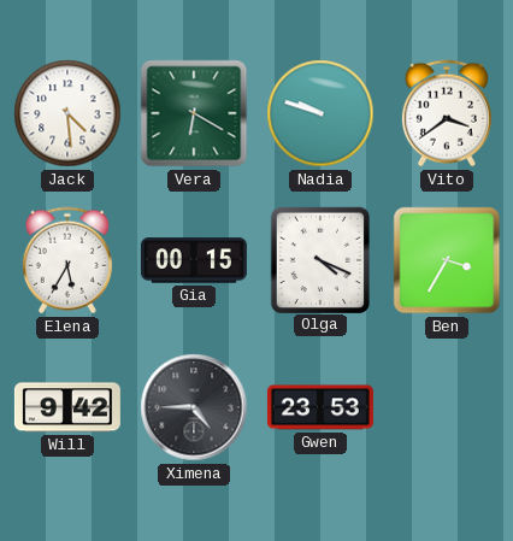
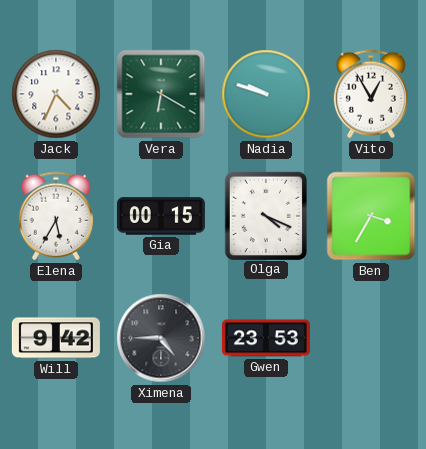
Jack: 4:29 -> 4:34
Vito: 3:39 -> 12:55
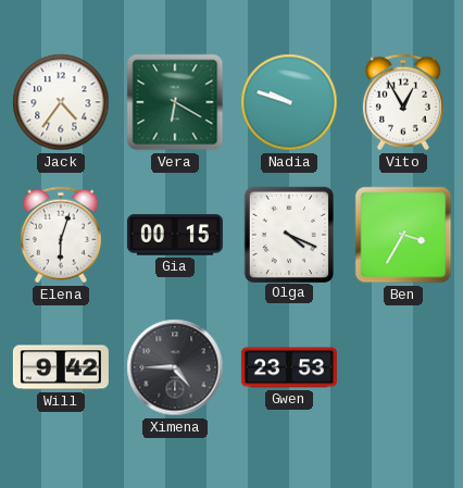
Jack: 4:34 -> 4:36
Elena: 5:35 -> 6:03
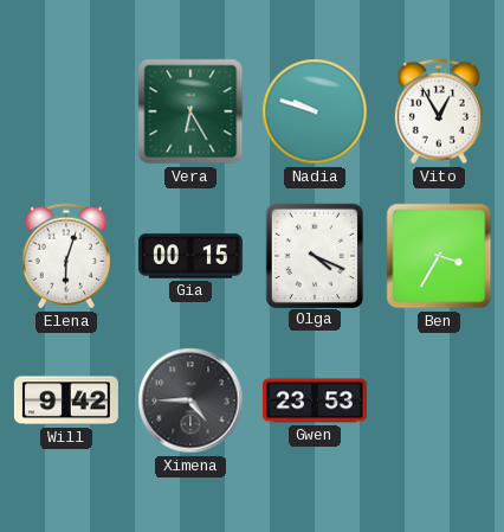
Jack: 4:36 -> none
Vera: 6:20 -> 6:25
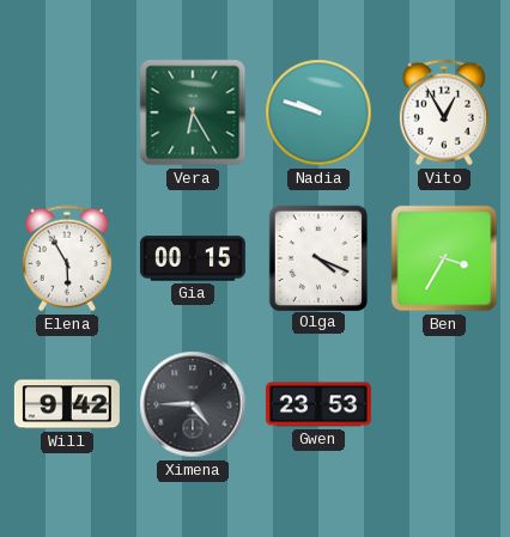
Elena: 6:03 -> 5:55
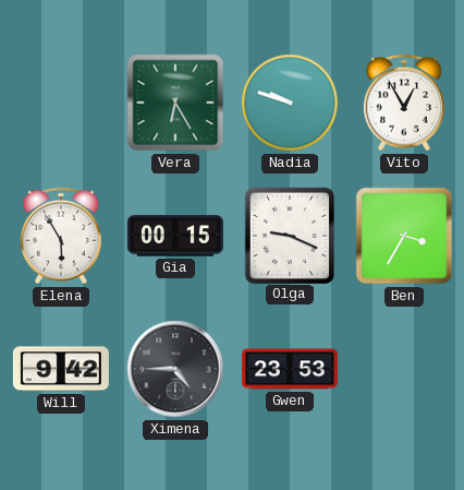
Olga: 4:19 -> 9:19
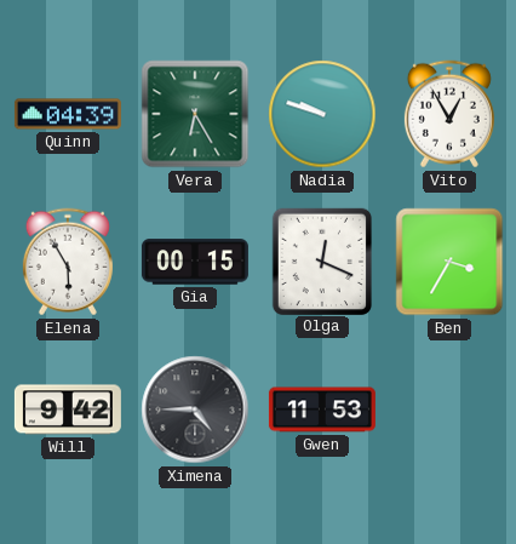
Quinn: none -> 04:39
Olga: 9:19 -> 12:19
Gwen: 23:53 -> 11:53
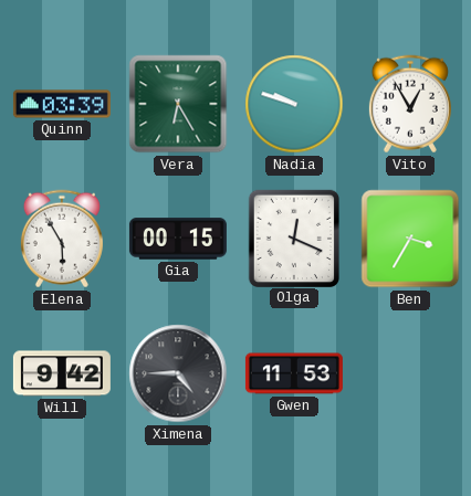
Quinn: 04:39 -> 03:39
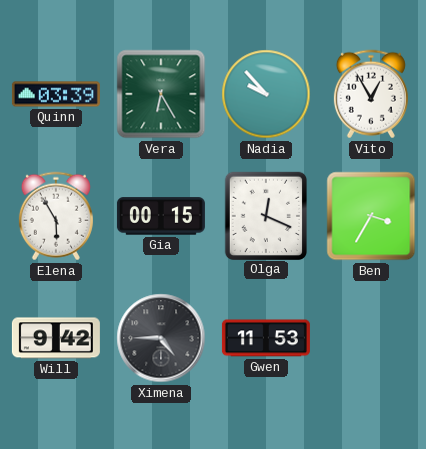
Nadia: 9:48 -> 9:53
